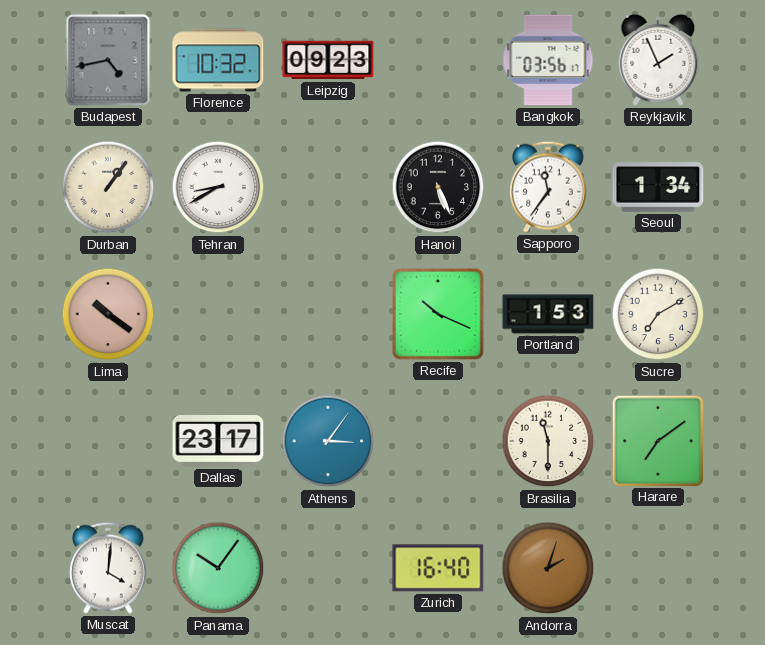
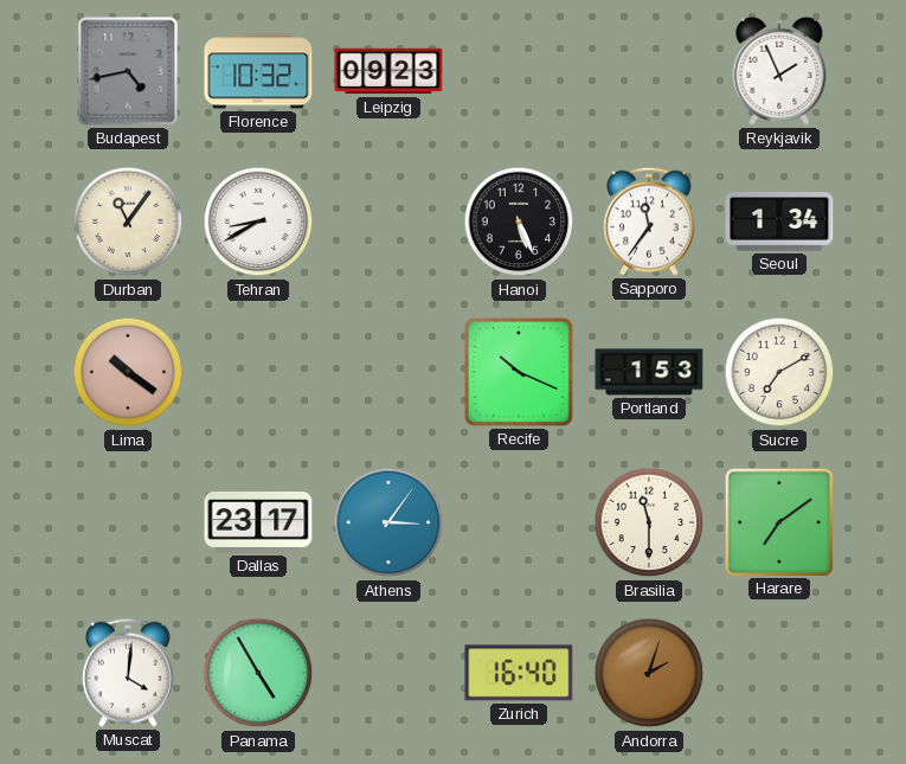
Bangkok: 03:56 -> none
Durban: 1:06 -> 11:06
Panama: 10:06 -> 4:55
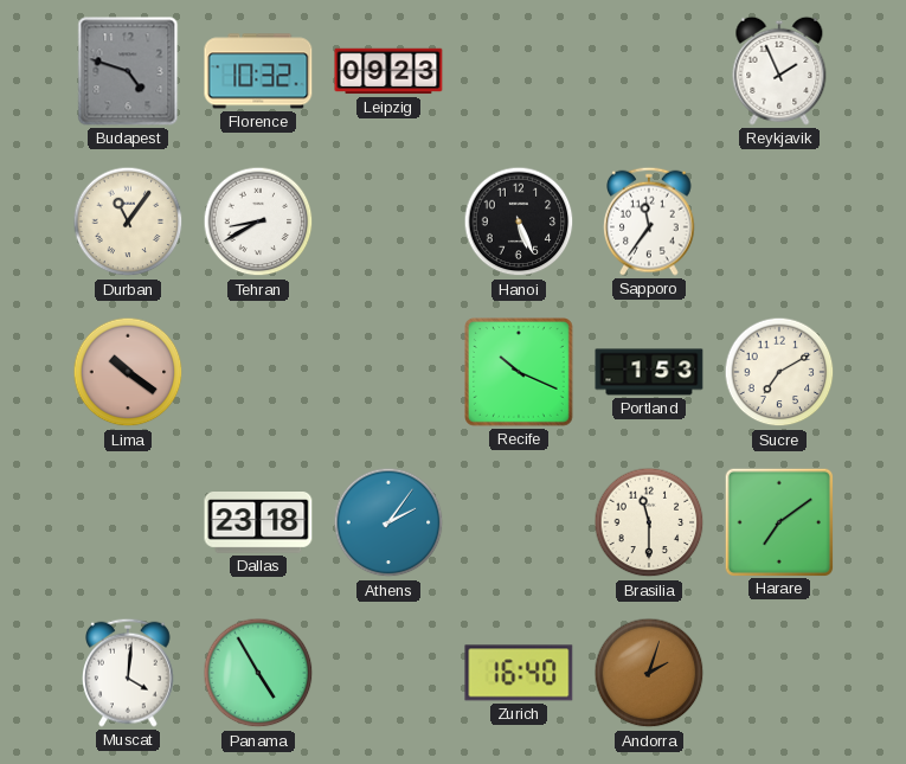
Budapest: 4:43 -> 4:48
Seoul: 1:34 -> none
Dallas: 23:17 -> 23:18
Athens: 3:06 -> 2:06
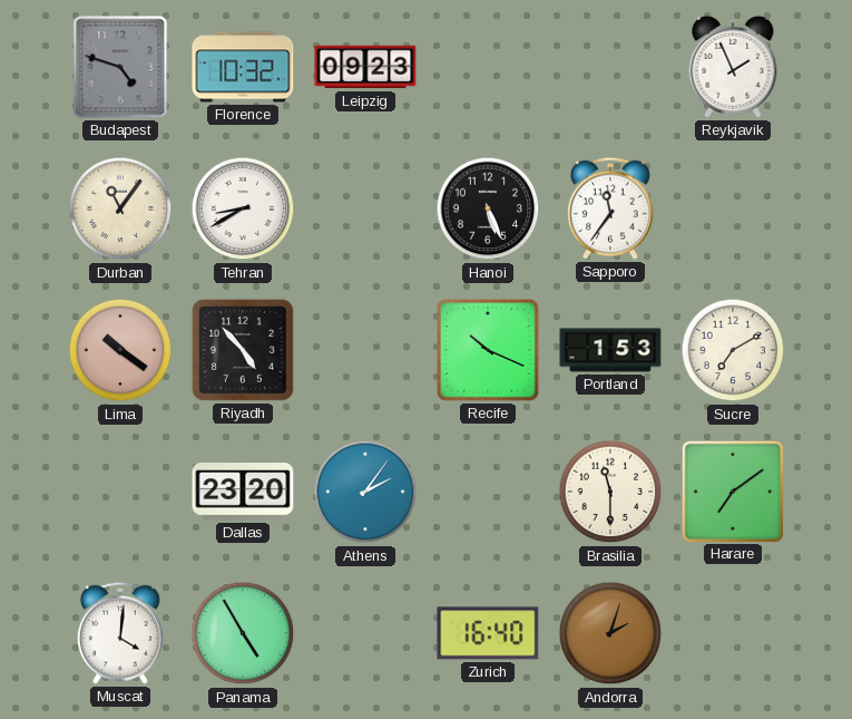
Riyadh: none -> 4:53
Dallas: 23:18 -> 23:20
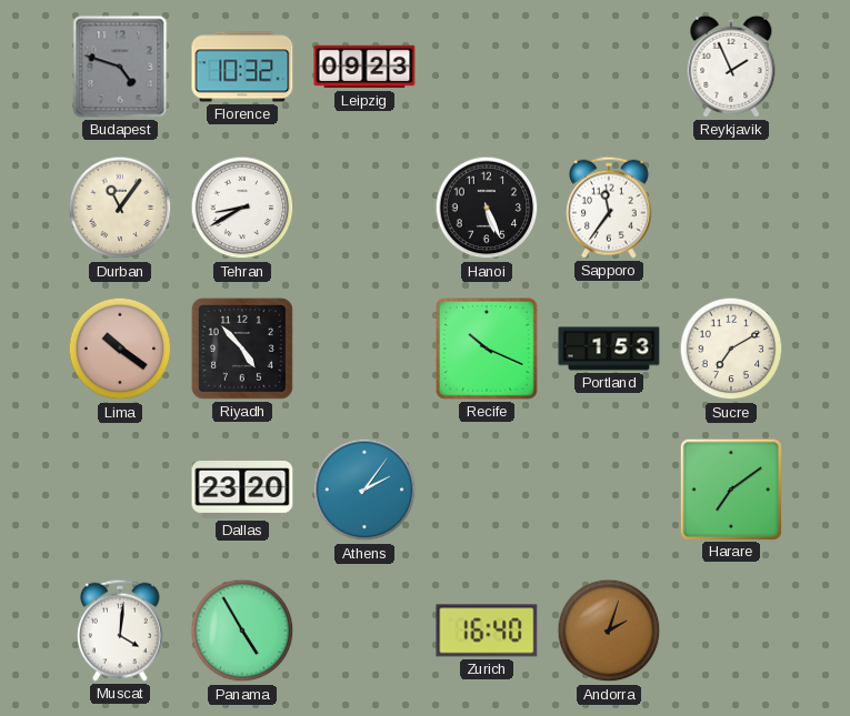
Brasilia: 11:30 -> none
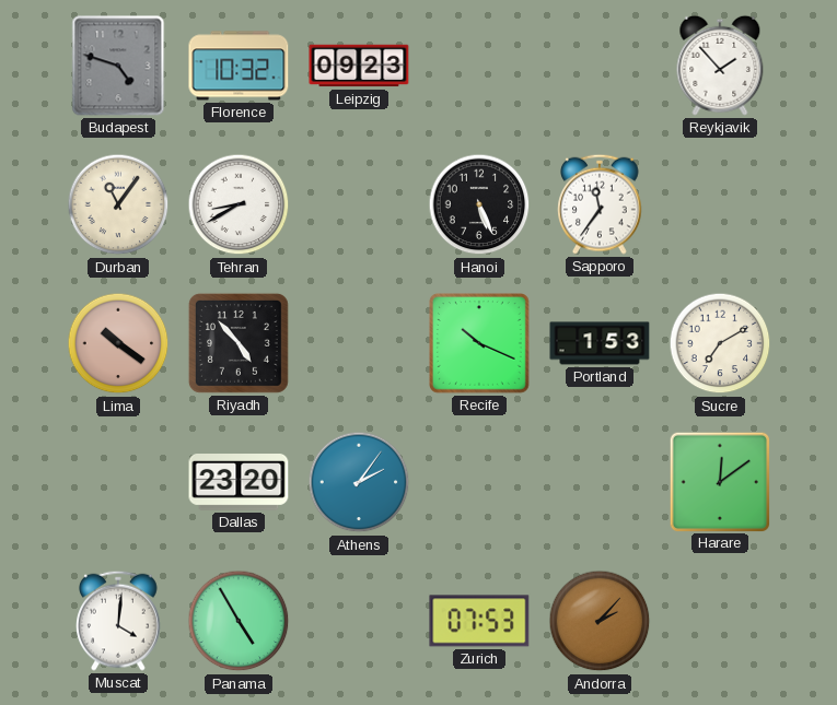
Reykjavik: 1:56 -> 1:53
Harare: 7:09 -> 12:09
Zurich: 16:40 -> 07:53
Andorra: 2:03 -> 2:07
